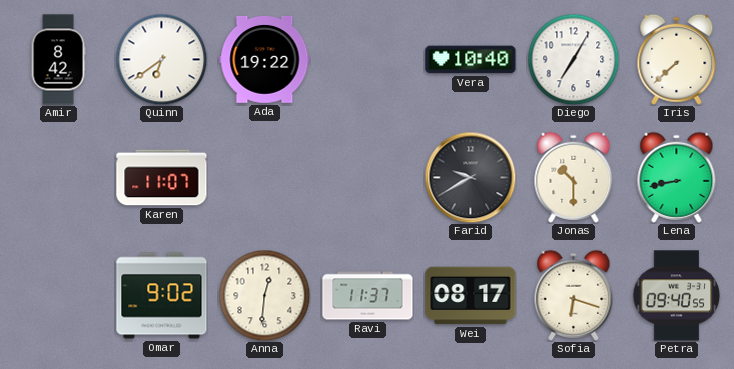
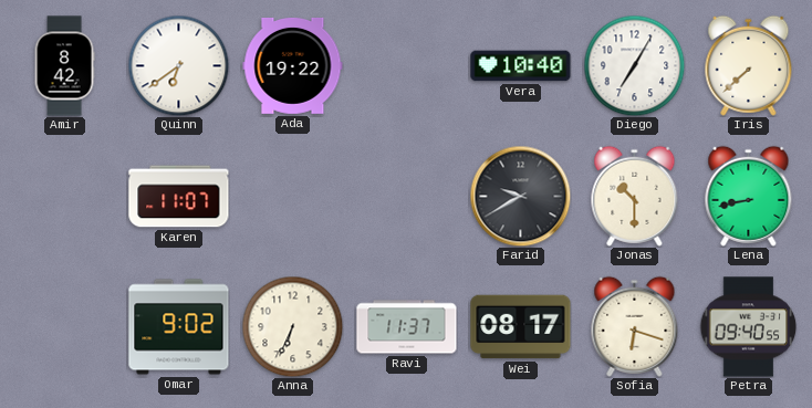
Anna: 12:31 -> 6:34
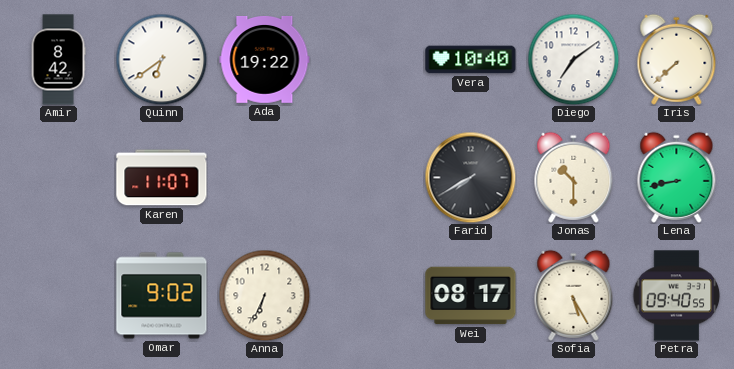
Diego: 7:05 -> 7:09
Farid: 9:40 -> 7:40
Ravi: 11:37 -> none
Sofia: 6:18 -> 5:25
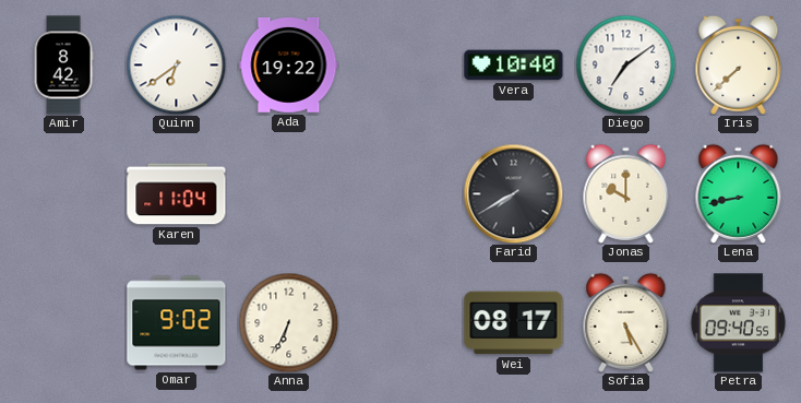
Karen: 11:07 -> 11:04
Jonas: 10:30 -> 10:00
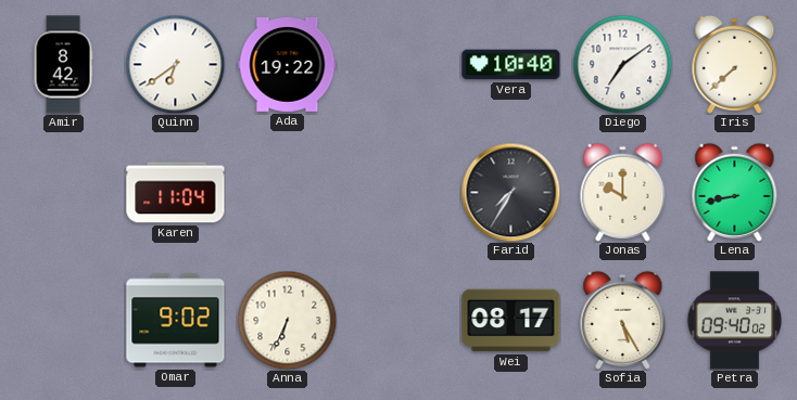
Farid: 7:40 -> 7:35
Petra: 09:40:55 -> 09:40:02
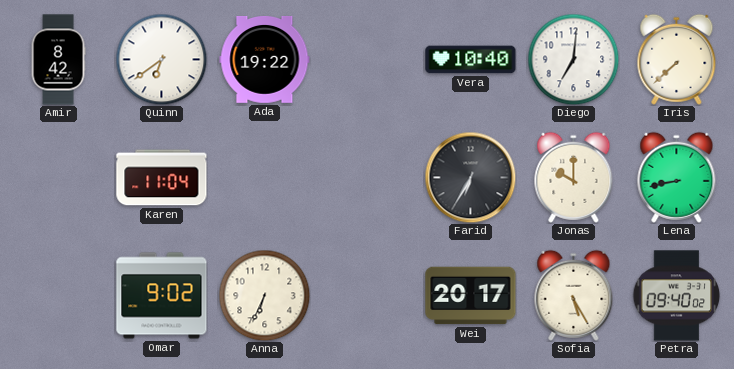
Diego: 7:09 -> 7:01
Farid: 7:35 -> 6:35
Wei: 08:17 -> 20:17
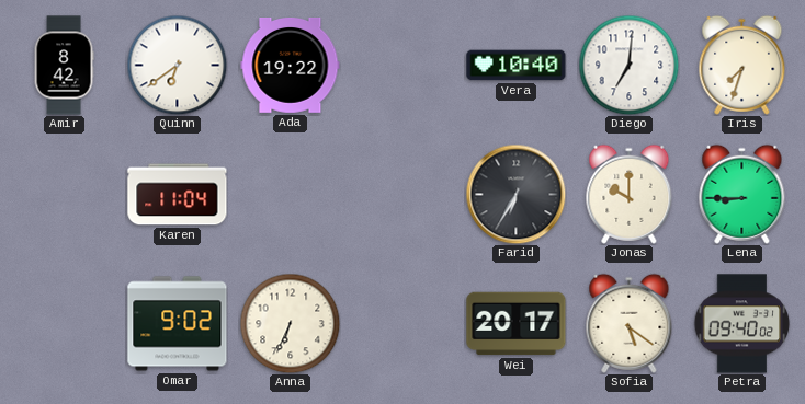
Iris: 7:38 -> 7:33
Lena: 8:43 -> 8:45
Sofia: 5:25 -> 5:21
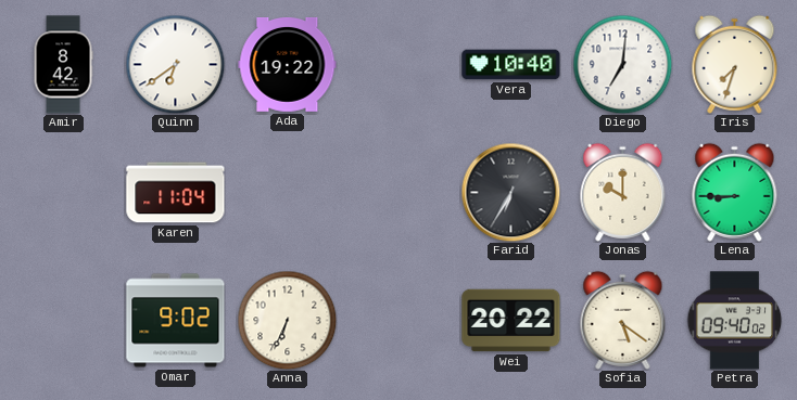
Wei: 20:17 -> 20:22
